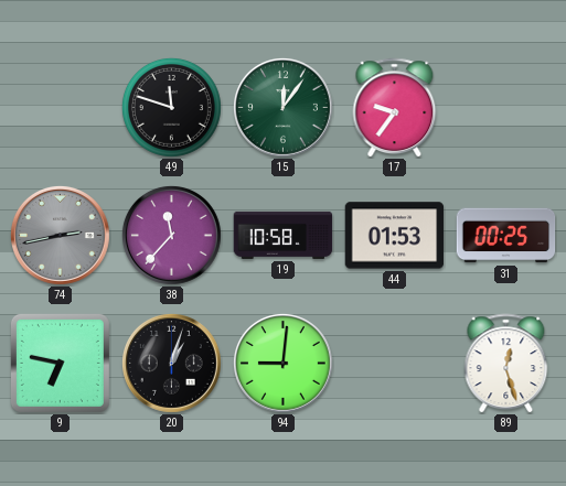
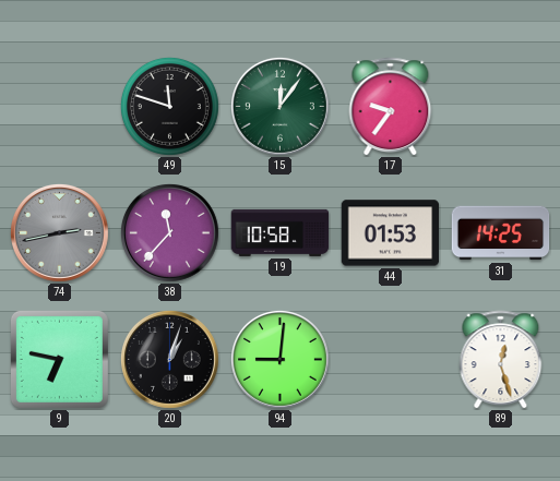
31: 00:25 -> 14:25
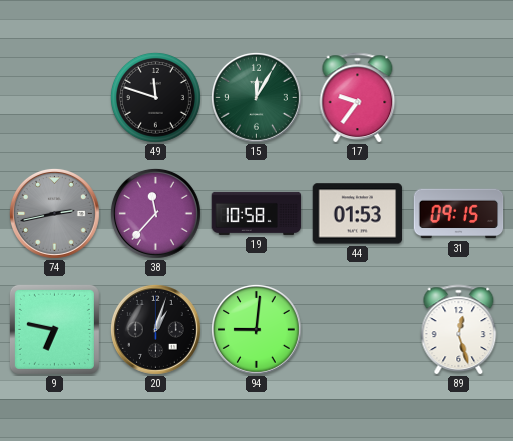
15: 12:06 -> 12:05
31: 14:25 -> 09:15
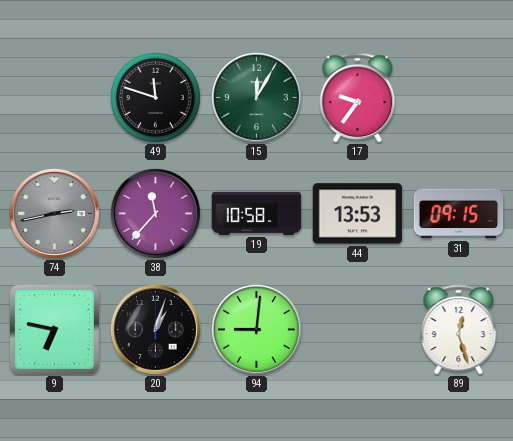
44: 01:53 -> 13:53
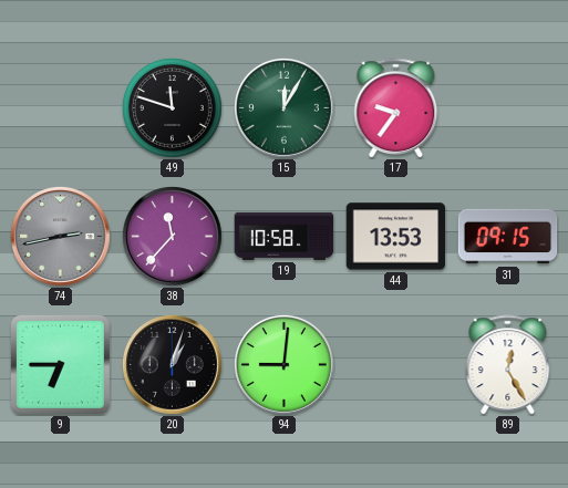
9: 6:47 -> 6:45
89: 12:27 -> 12:25
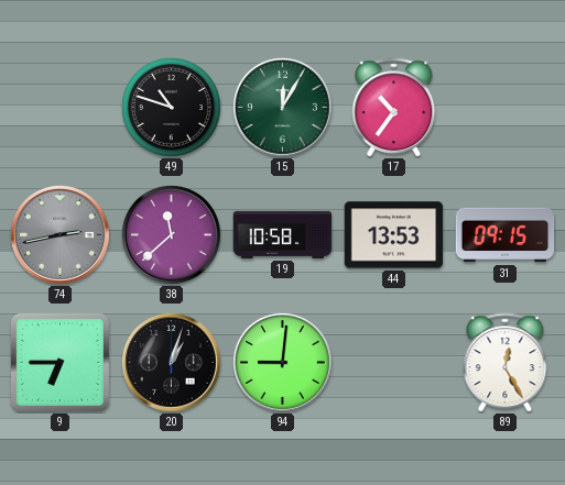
49: 11:48 -> 10:48
17: 9:36 -> 10:36
38: 11:37 -> 11:38
